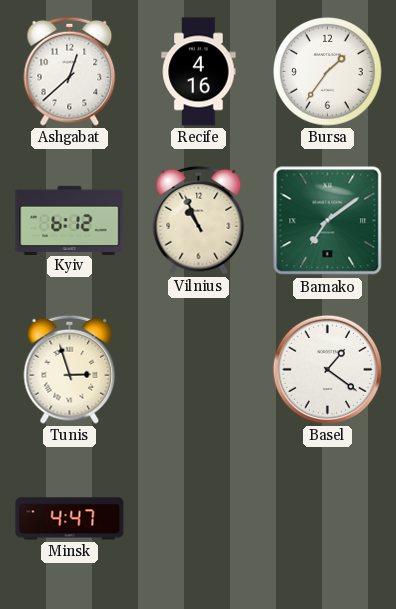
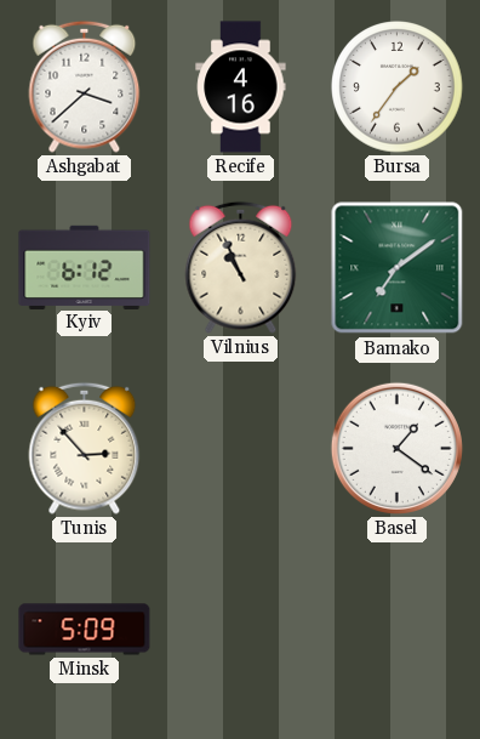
Ashgabat: 12:38 -> 3:38
Tunis: 2:57 -> 2:53
Minsk: 4:47 -> 5:09
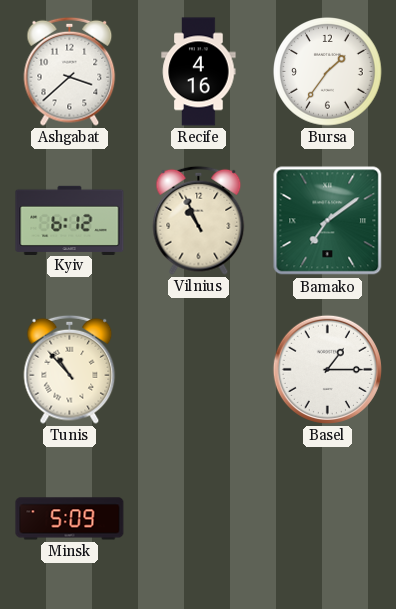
Tunis: 2:53 -> 10:53
Basel: 1:21 -> 1:15
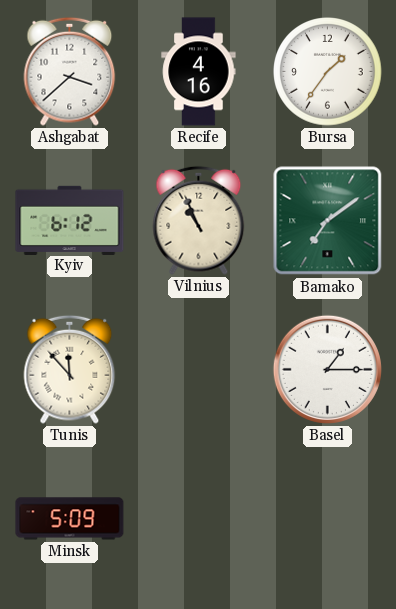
Tunis: 10:53 -> 11:53
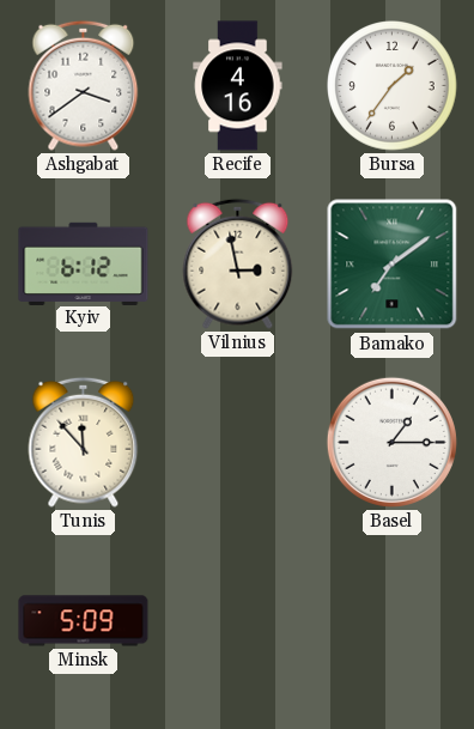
Ashgabat: 3:38 -> 3:39
Vilnius: 10:56 -> 2:58
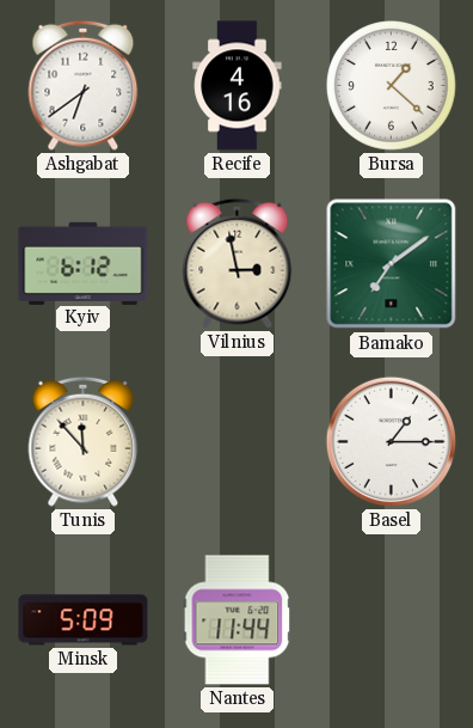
Ashgabat: 3:39 -> 6:39
Bursa: 1:36 -> 1:22
Nantes: none -> 11:44
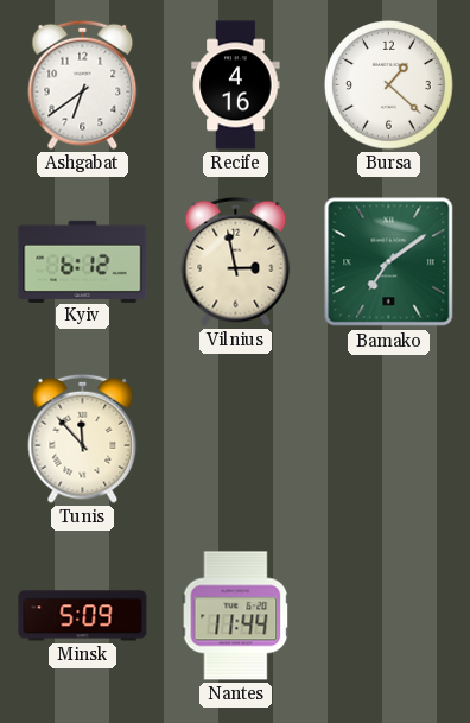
Basel: 1:15 -> none
